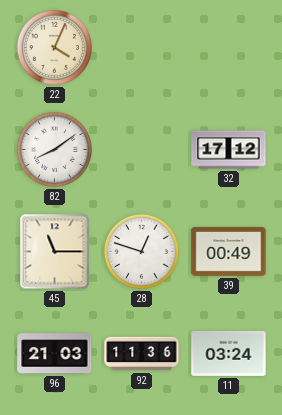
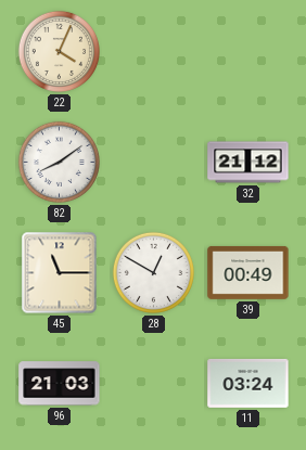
32: 17:12 -> 21:12
28: 12:48 -> 12:50
92: 11:36 -> none
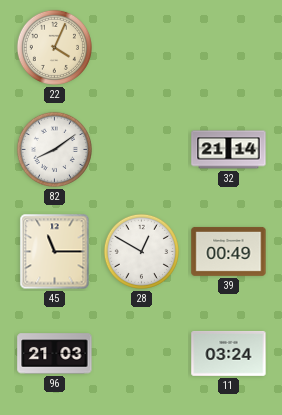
32: 21:12 -> 21:14
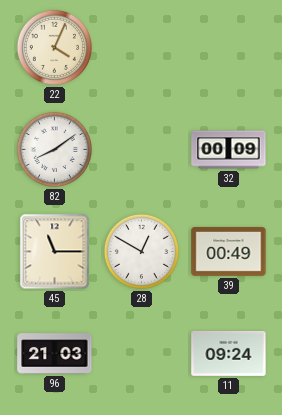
32: 21:14 -> 00:09
11: 03:24 -> 09:24
